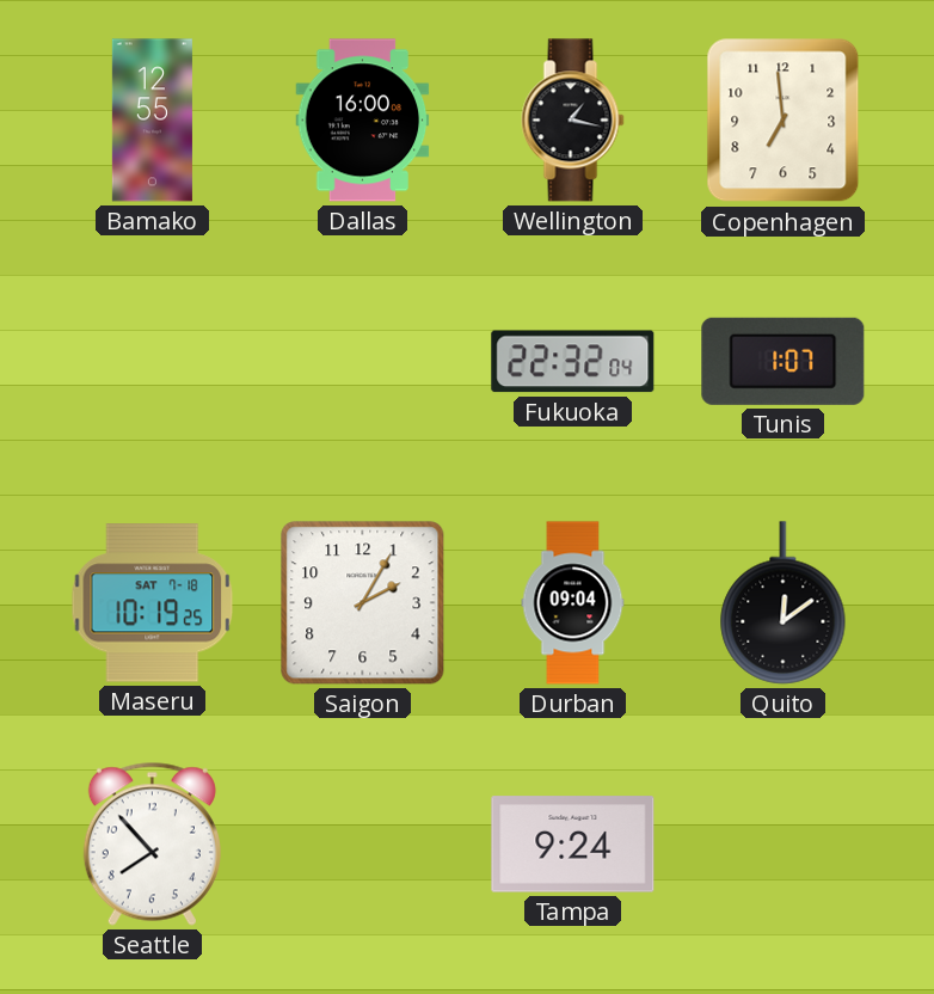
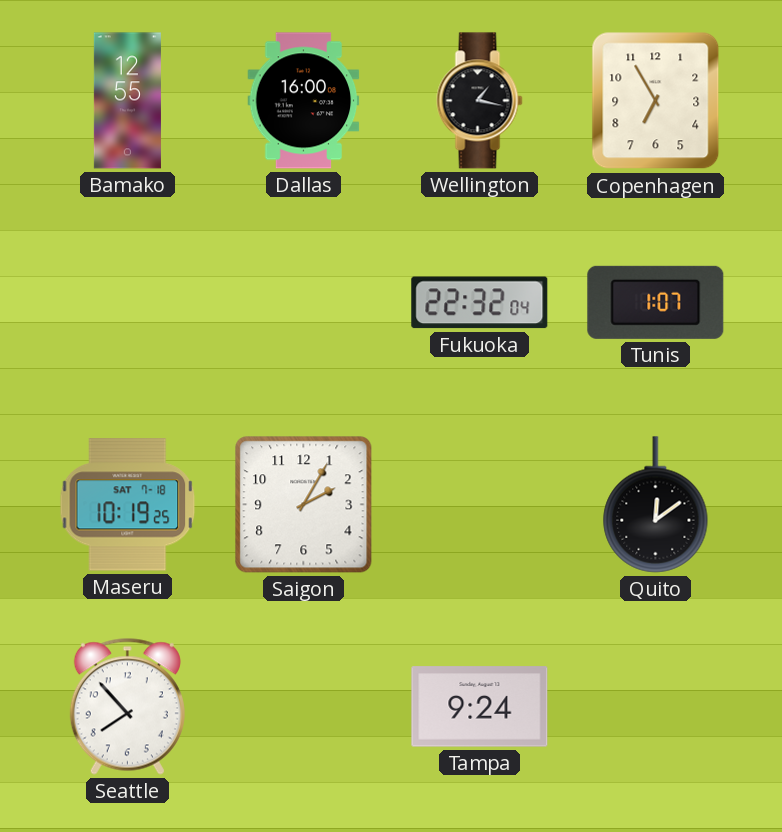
Copenhagen: 6:59 -> 6:55
Durban: 09:04 -> none
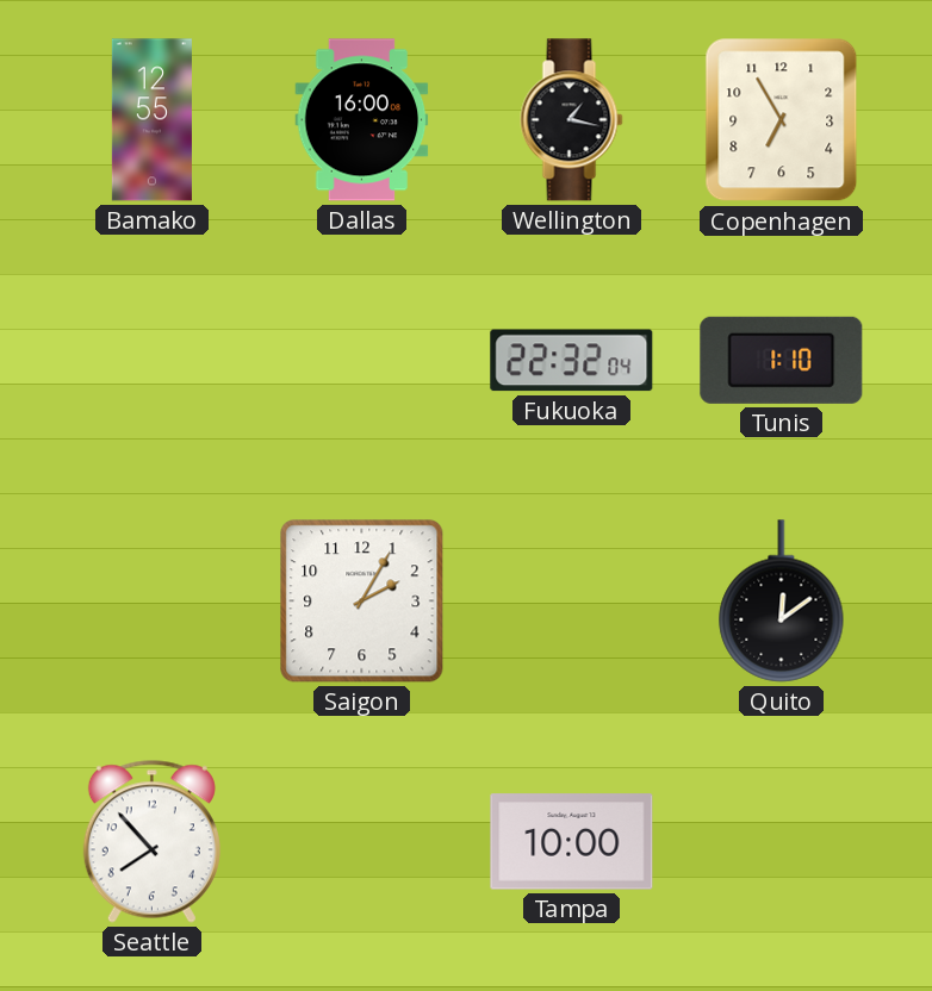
Tunis: 1:07 -> 1:10
Maseru: 10:19 -> none
Tampa: 9:24 -> 10:00
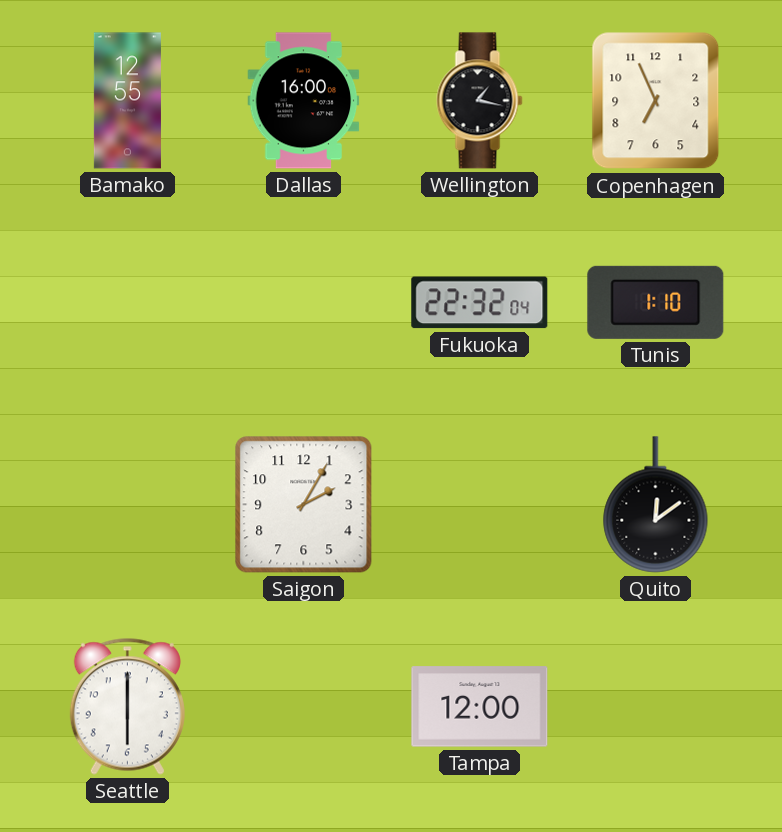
Copenhagen: 6:55 -> 6:56
Seattle: 7:53 -> 6:00
Tampa: 10:00 -> 12:00
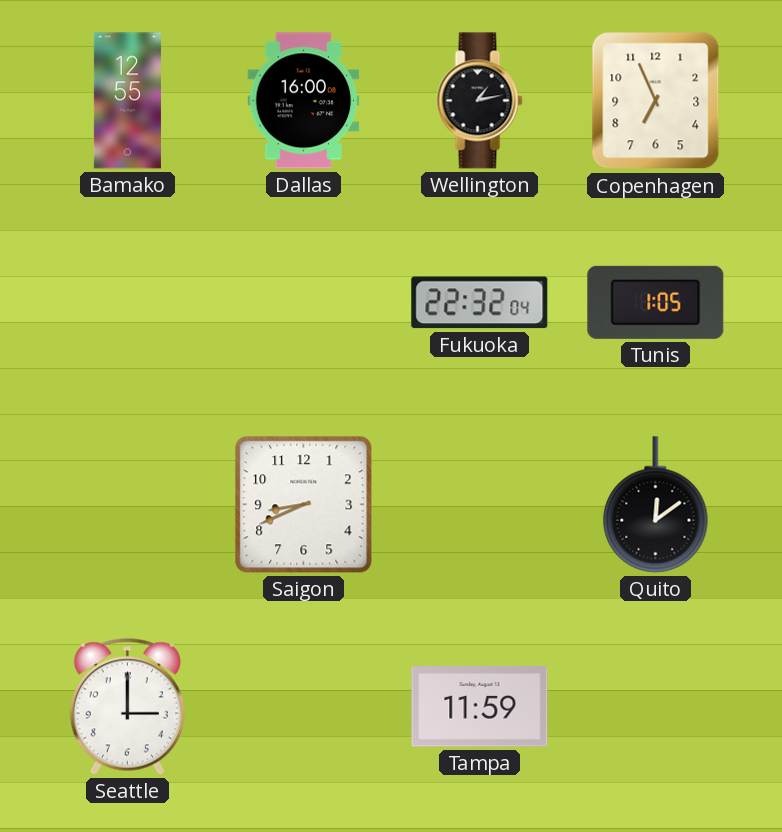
Wellington: 1:17 -> 1:13
Tunis: 1:10 -> 1:05
Saigon: 2:05 -> 8:41
Seattle: 6:00 -> 3:00
Tampa: 12:00 -> 11:59
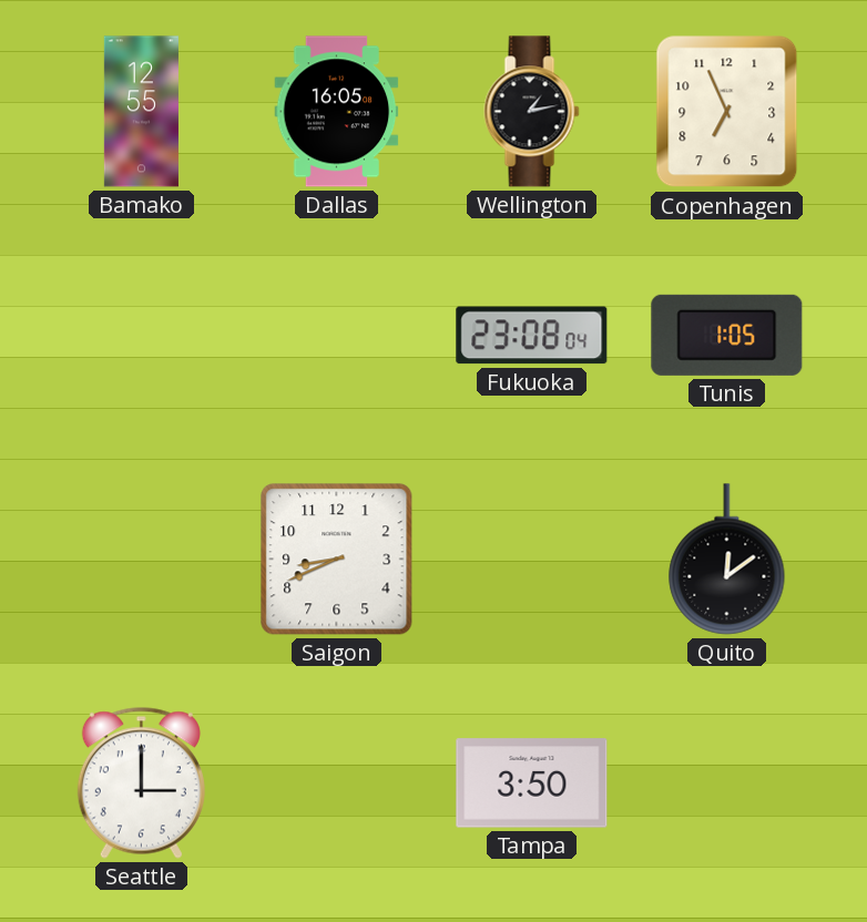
Dallas: 16:00 -> 16:05
Fukuoka: 22:32 -> 23:08
Tampa: 11:59 -> 3:50
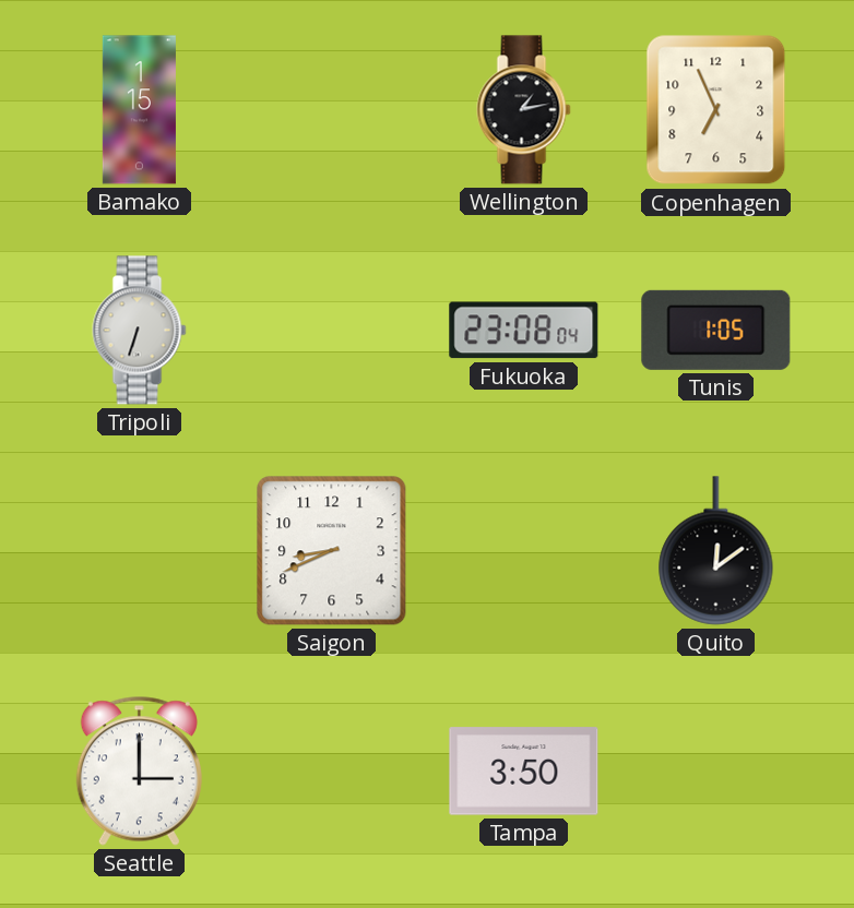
Bamako: 12:55 -> 1:15
Dallas: 16:05 -> none
Tripoli: none -> 6:33
